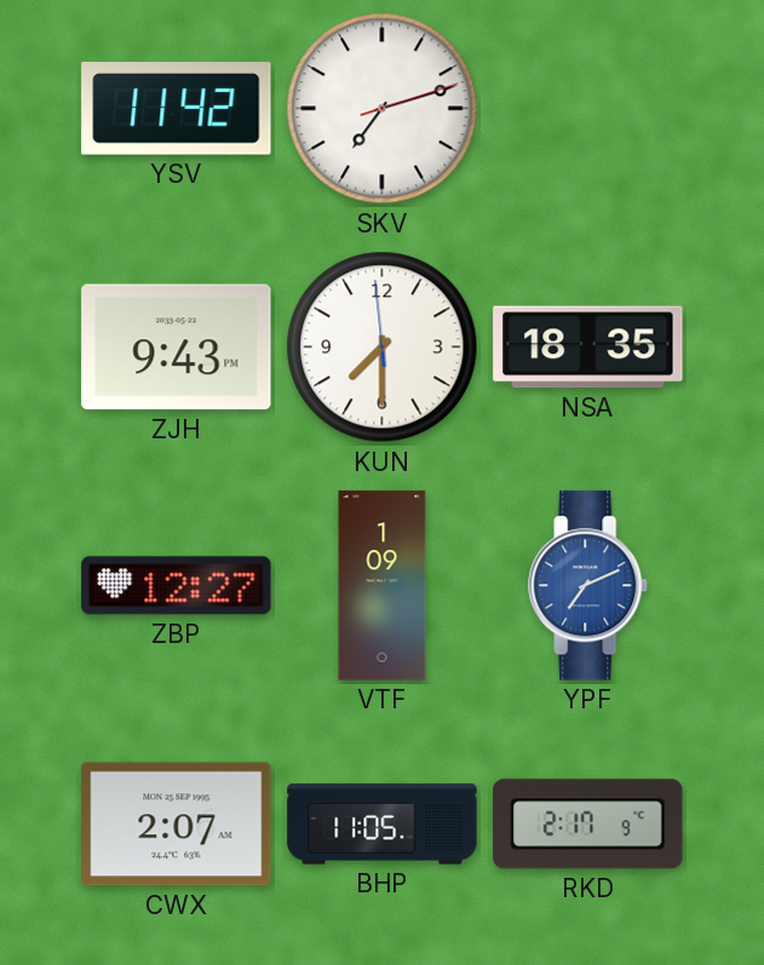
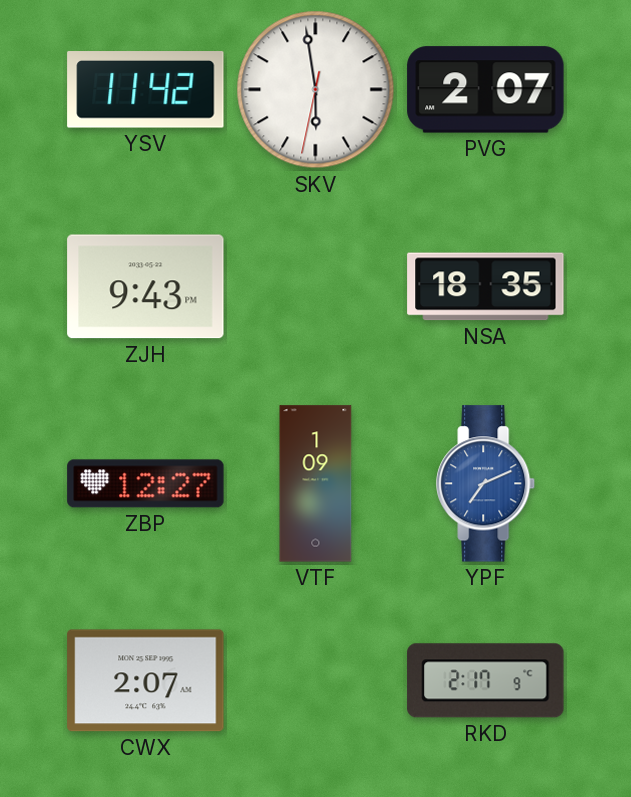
SKV: 7:12 -> 5:58
PVG: none -> 2:07
KUN: 7:29 -> none
BHP: 11:05 -> none
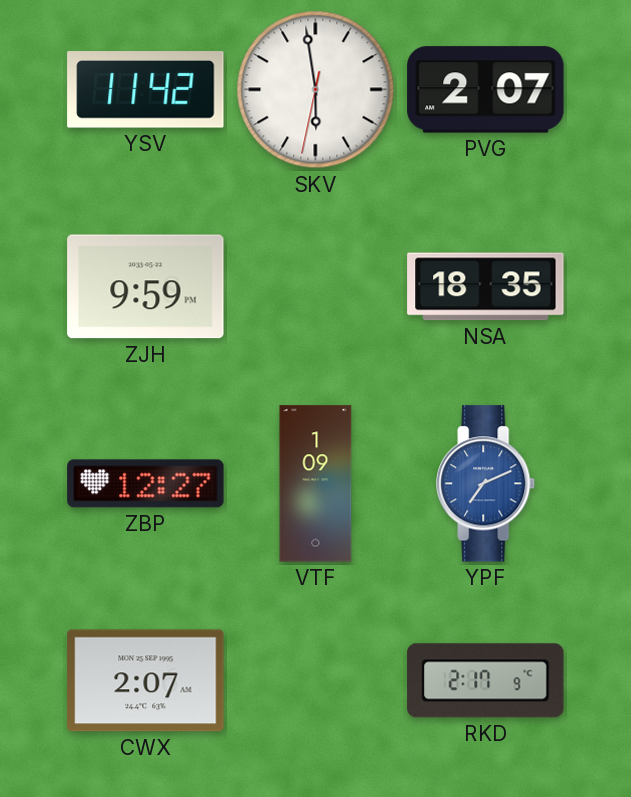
ZJH: 9:43 -> 9:59
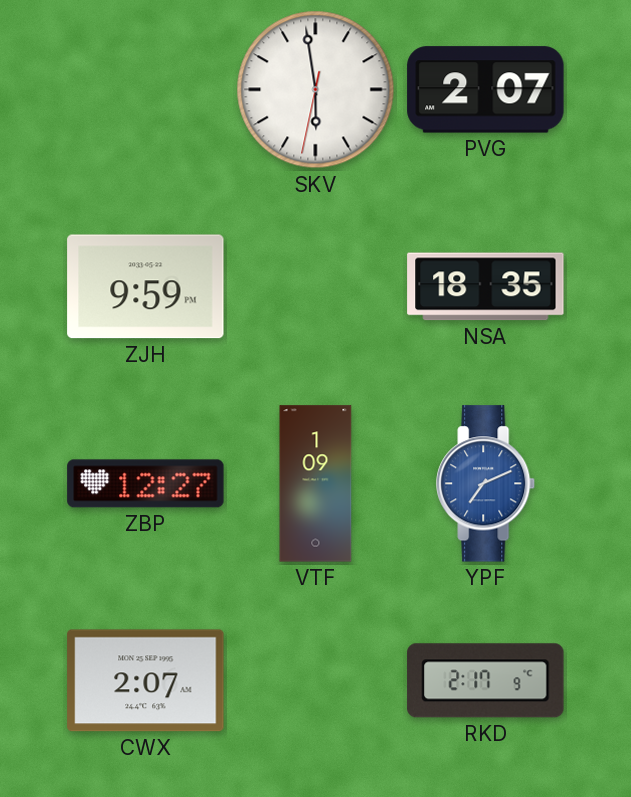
YSV: 11:42 -> none
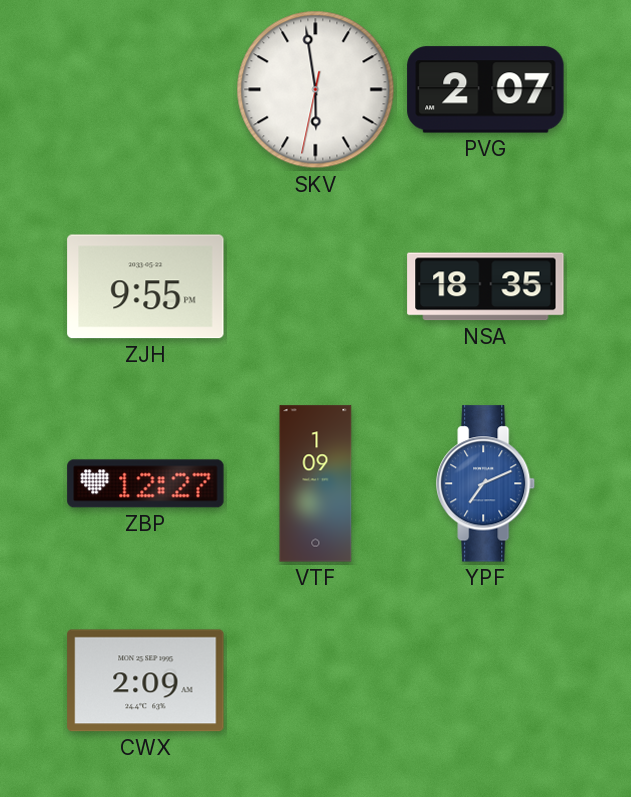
ZJH: 9:59 -> 9:55
CWX: 2:07 -> 2:09
RKD: 2:17 -> none
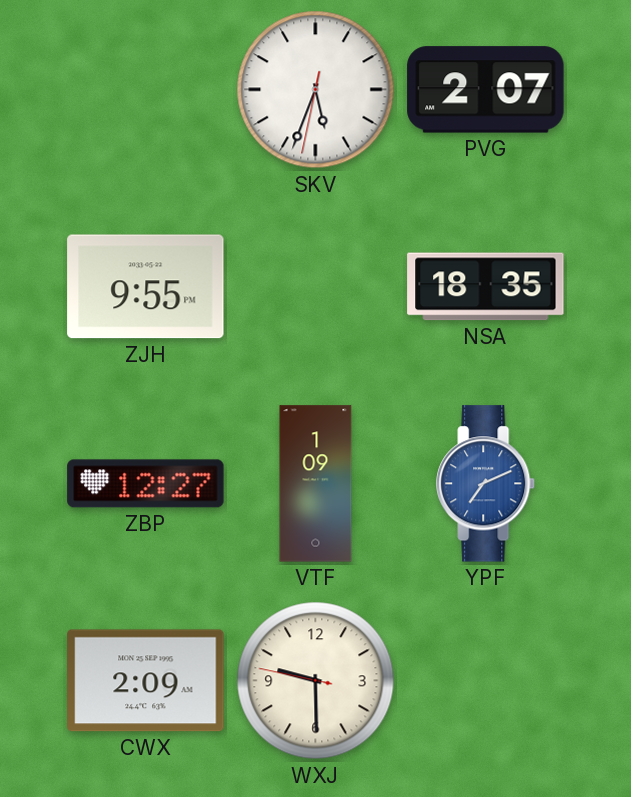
SKV: 5:58 -> 5:33
WXJ: none -> 9:29
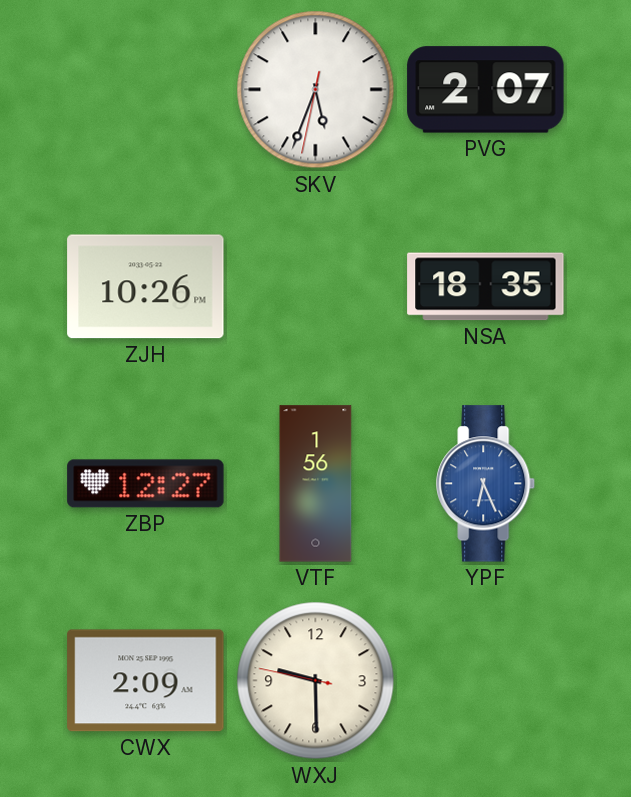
ZJH: 9:55 -> 10:26
VTF: 1:09 -> 1:56
YPF: 7:11 -> 6:26
